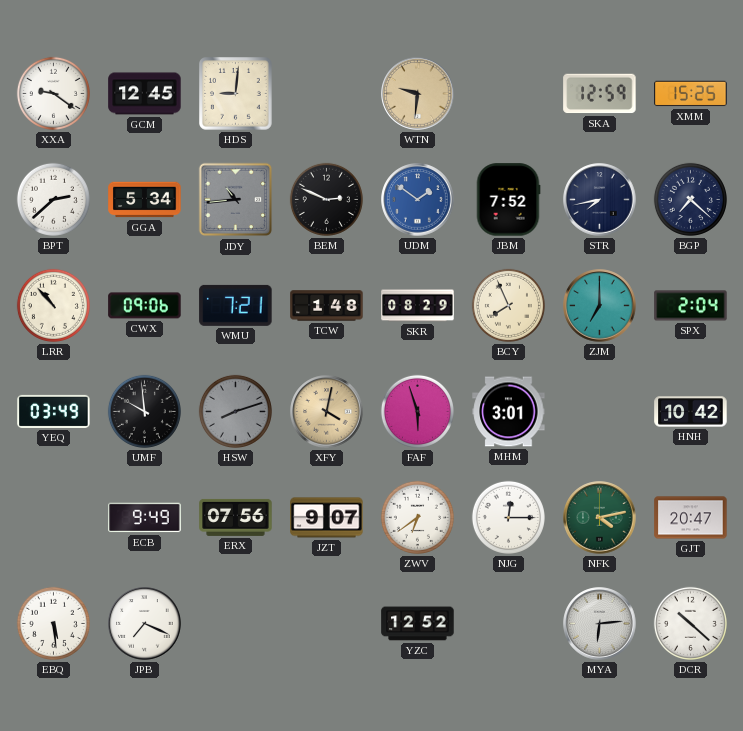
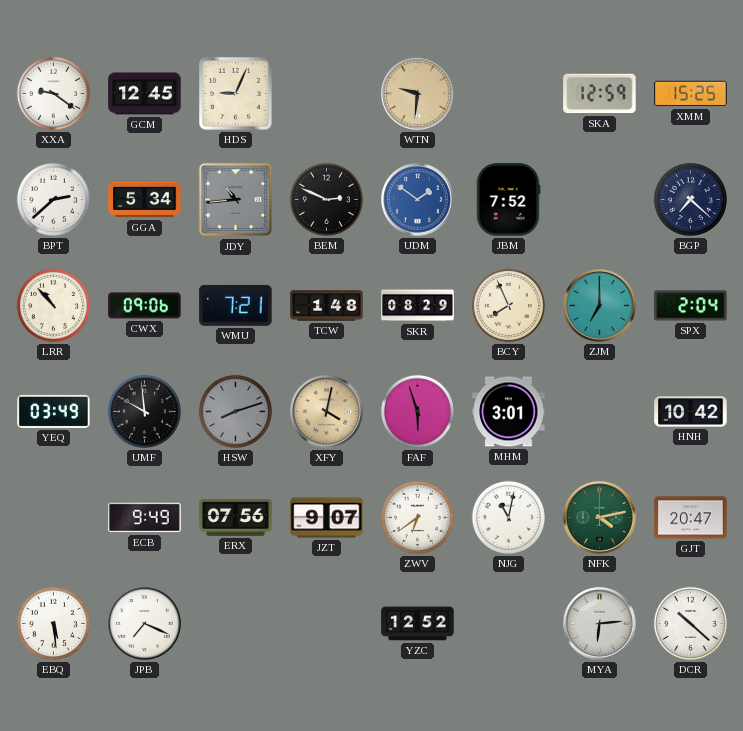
HDS: 9:01 -> 9:04
STR: 7:43 -> none
NJG: 12:15 -> 11:02
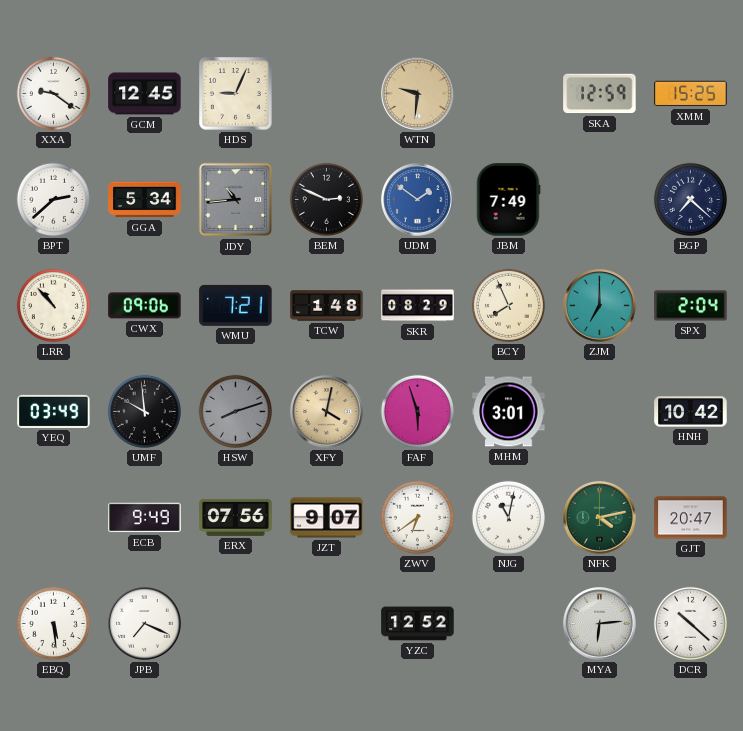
JBM: 7:52 -> 7:49
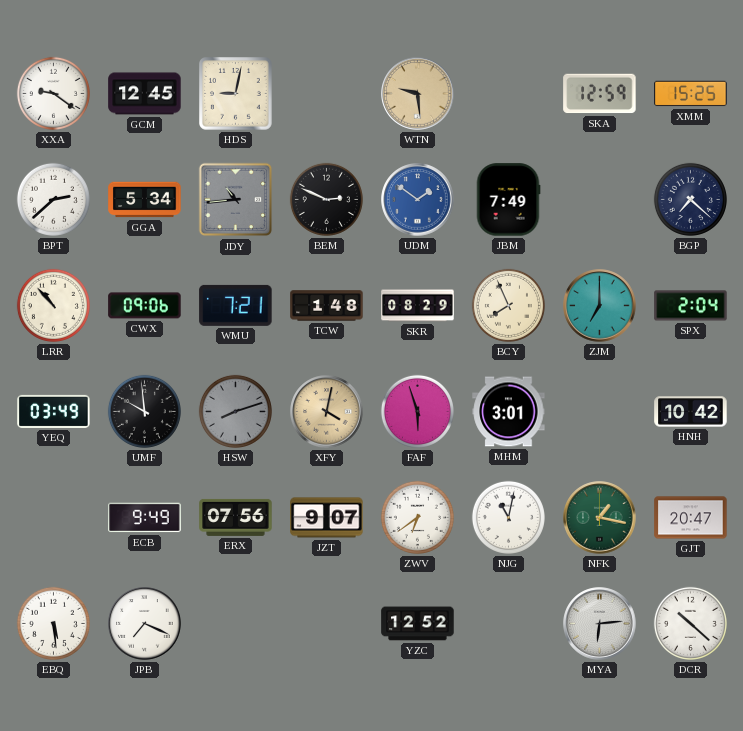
HDS: 9:04 -> 9:02
WTN: 9:31 -> 9:29
NFK: 4:13 -> 1:17
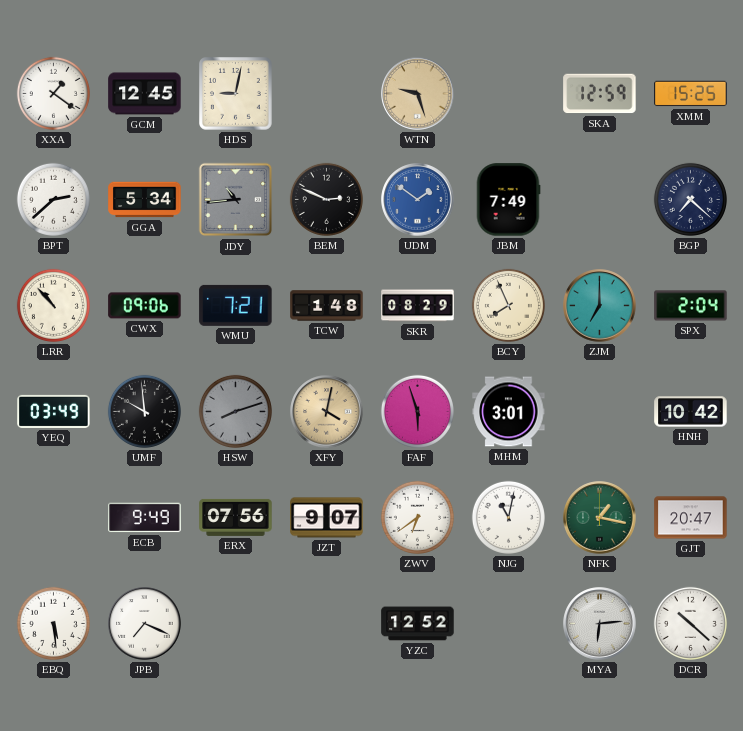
XXA: 9:21 -> 1:21
WTN: 9:29 -> 9:27
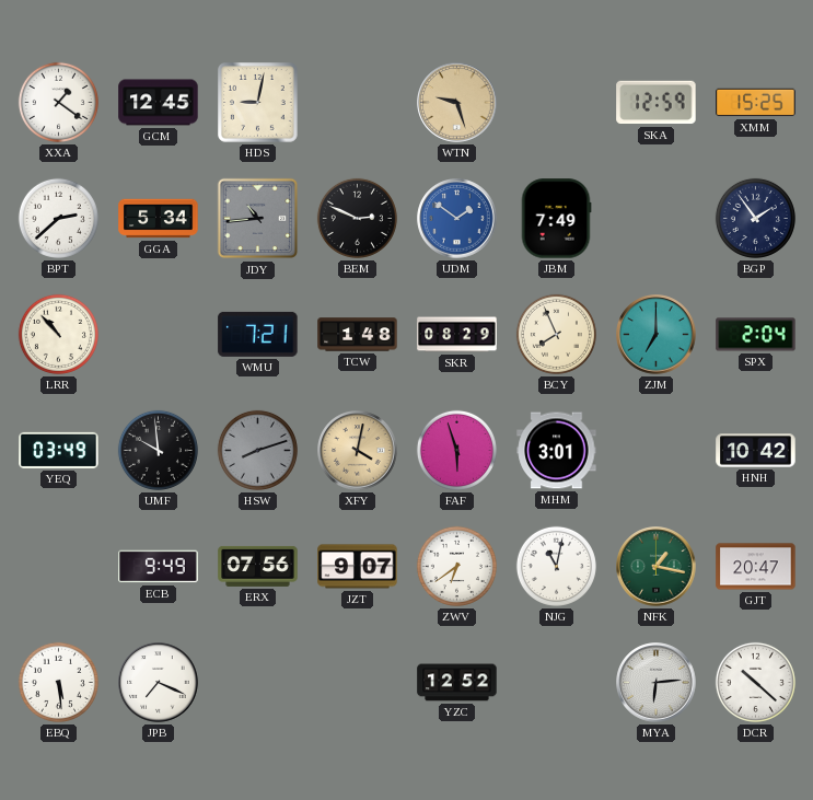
BGP: 7:22 -> 1:54
CWX: 09:06 -> none
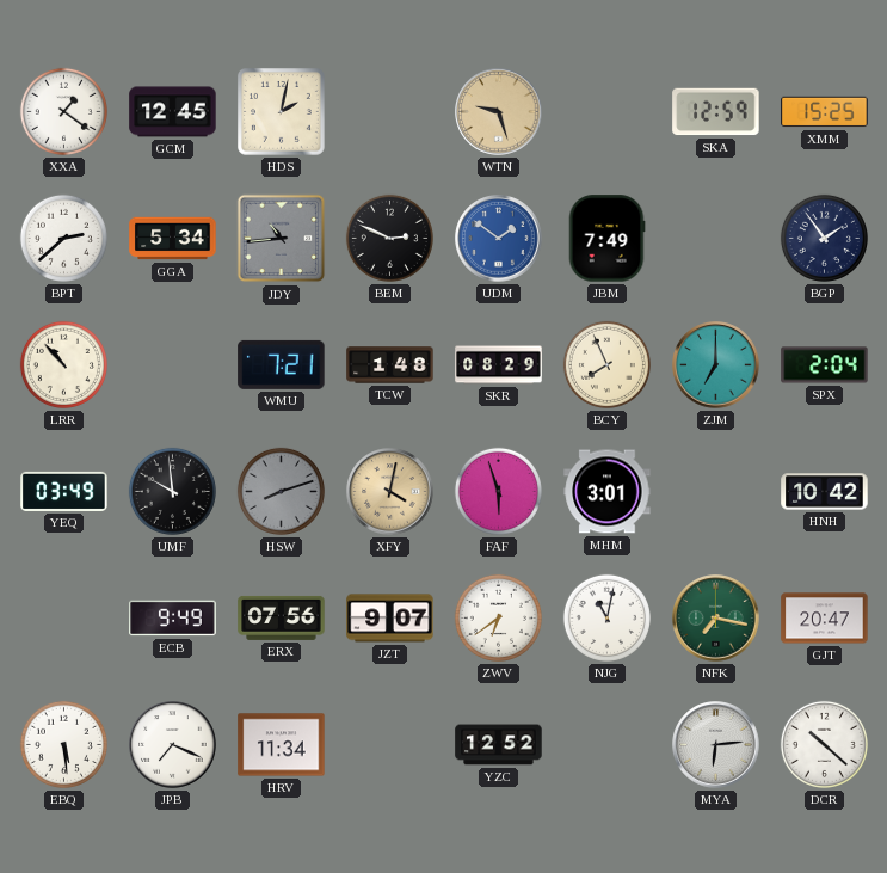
HDS: 9:02 -> 2:02
NFK: 1:17 -> 7:17
HRV: none -> 11:34
